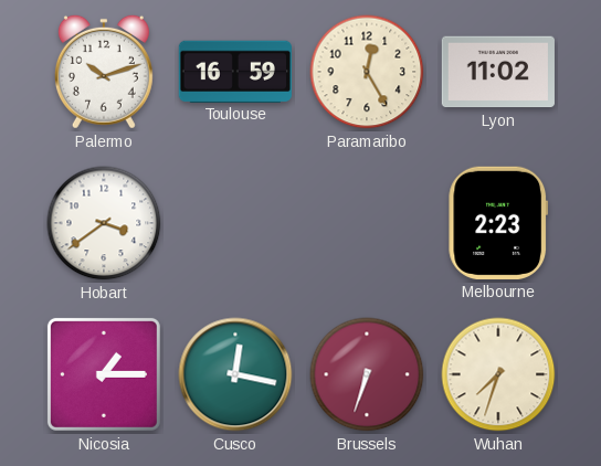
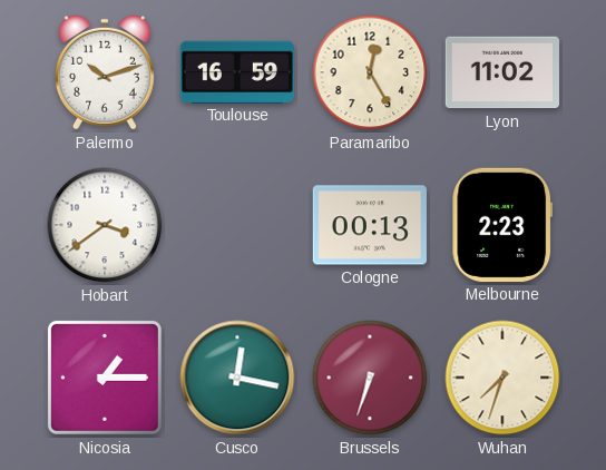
Cologne: none -> 00:13
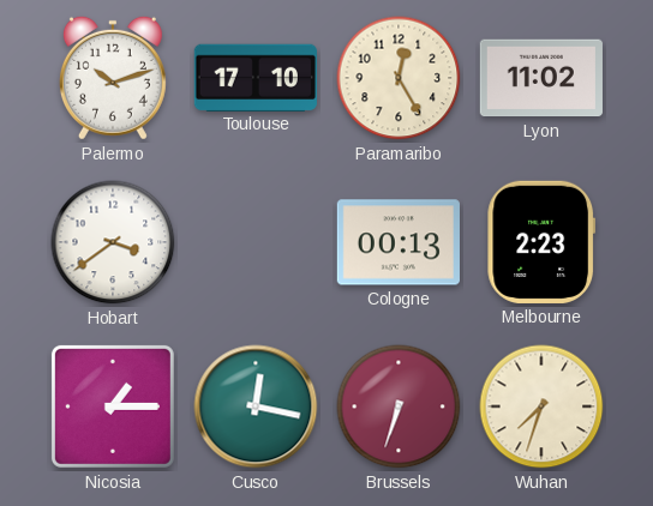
Toulouse: 16:59 -> 17:10
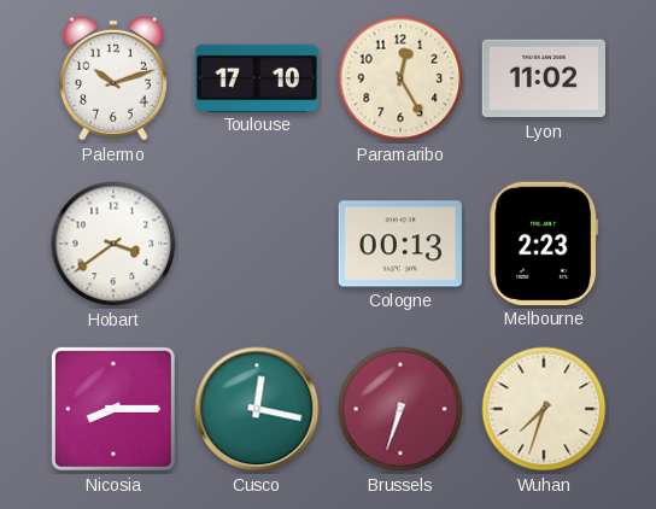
Nicosia: 1:15 -> 8:15
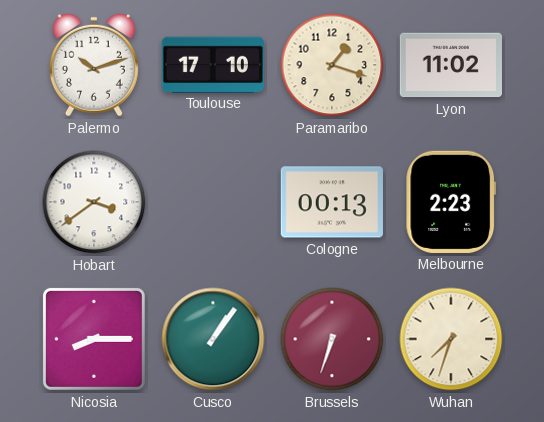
Paramaribo: 12:25 -> 1:18
Cusco: 12:17 -> 1:06
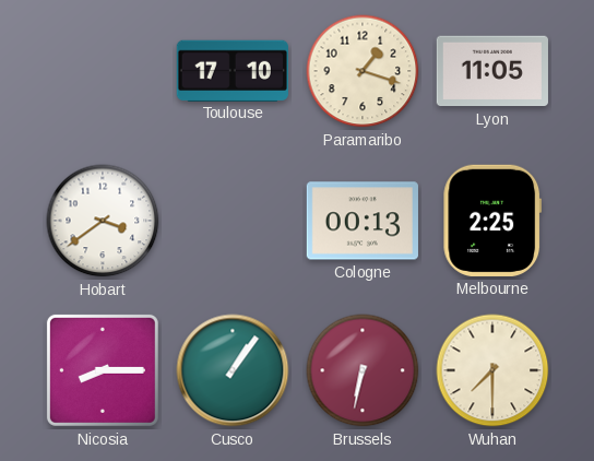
Palermo: 10:12 -> none
Lyon: 11:02 -> 11:05
Melbourne: 2:23 -> 2:25
Brussels: 6:33 -> 6:32
Wuhan: 7:33 -> 7:30
